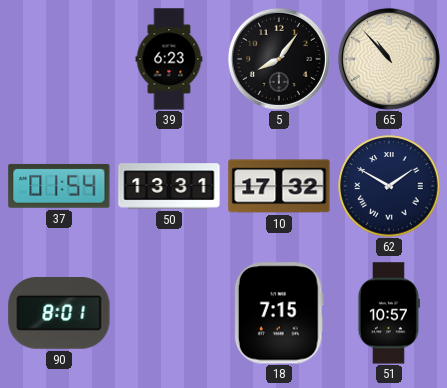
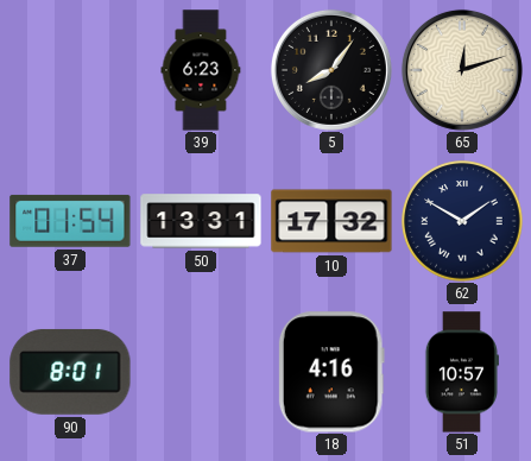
65: 10:53 -> 12:12
18: 7:15 -> 4:16
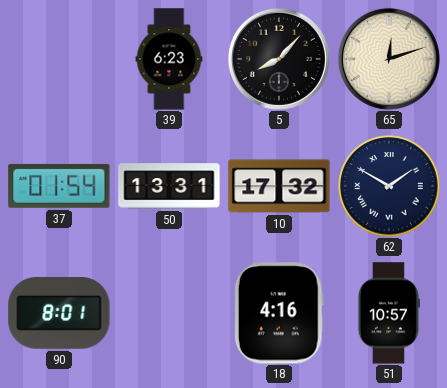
5: 8:06 -> 8:07
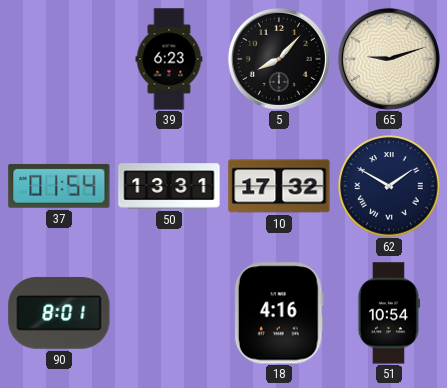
65: 12:12 -> 9:12
51: 10:57 -> 10:54
